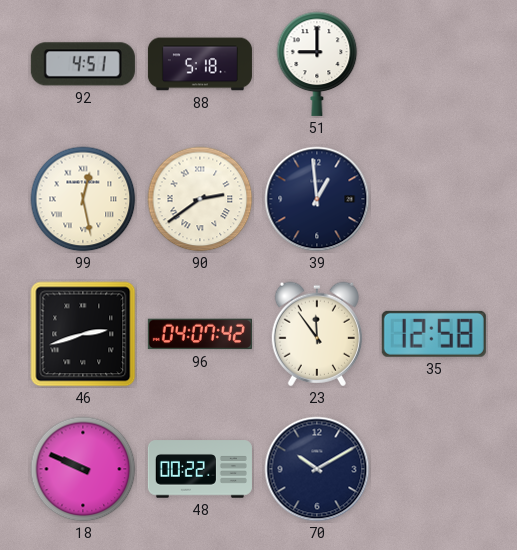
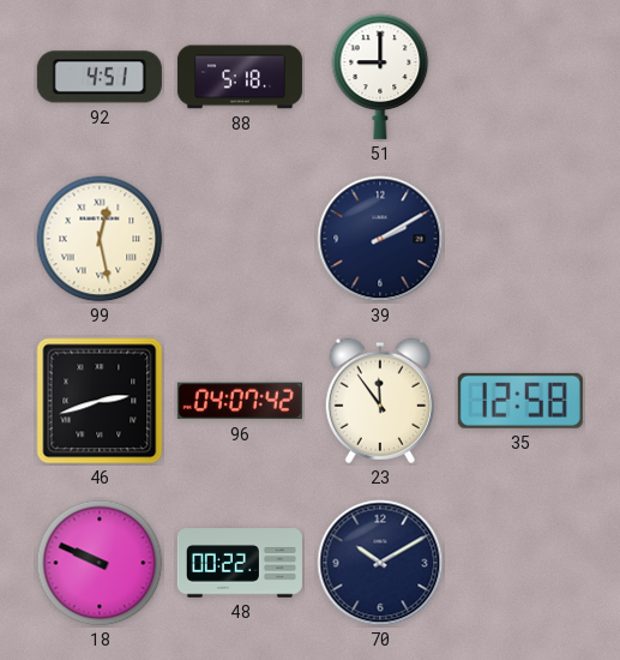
90: 2:39 -> none
39: 12:59 -> 2:10
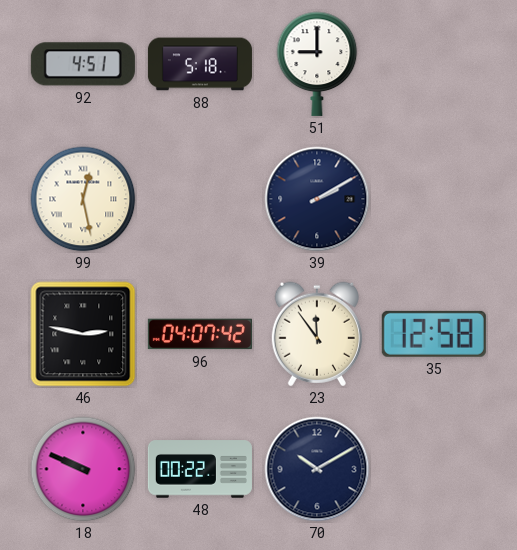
46: 2:42 -> 2:47
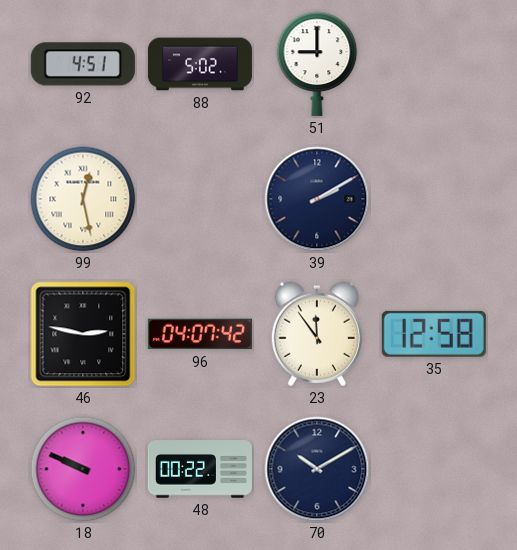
88: 5:18 -> 5:02
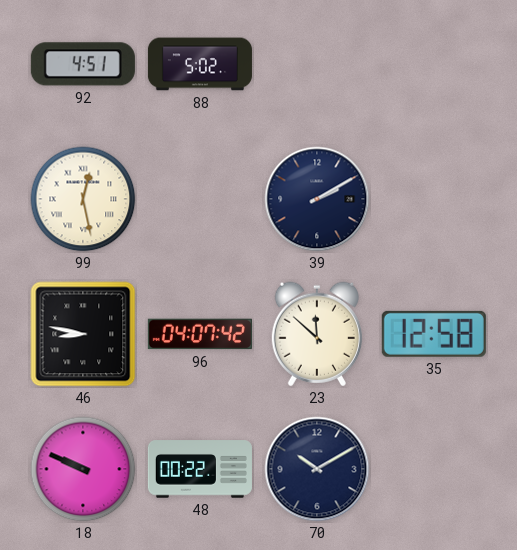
51: 9:00 -> none
46: 2:47 -> 8:47
23: 11:54 -> 11:52
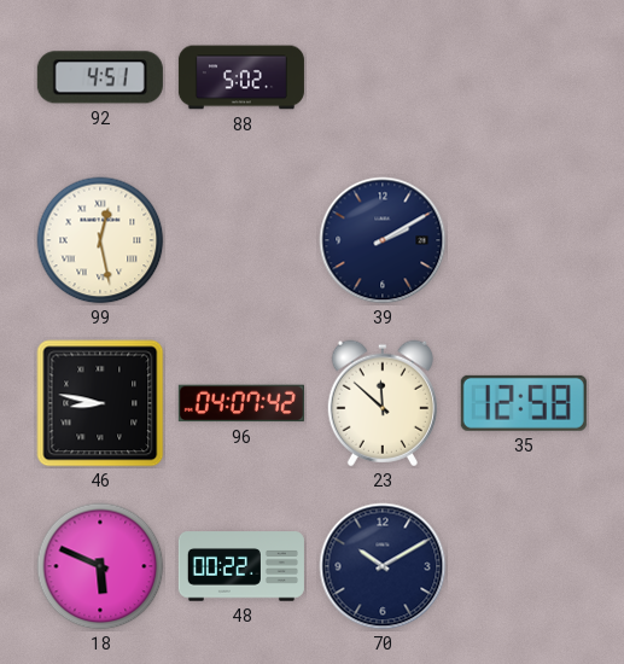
18: 9:49 -> 5:49
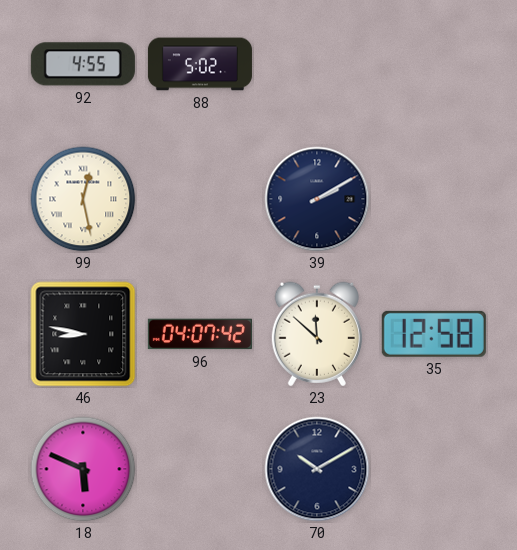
92: 4:51 -> 4:55
48: 00:22 -> none
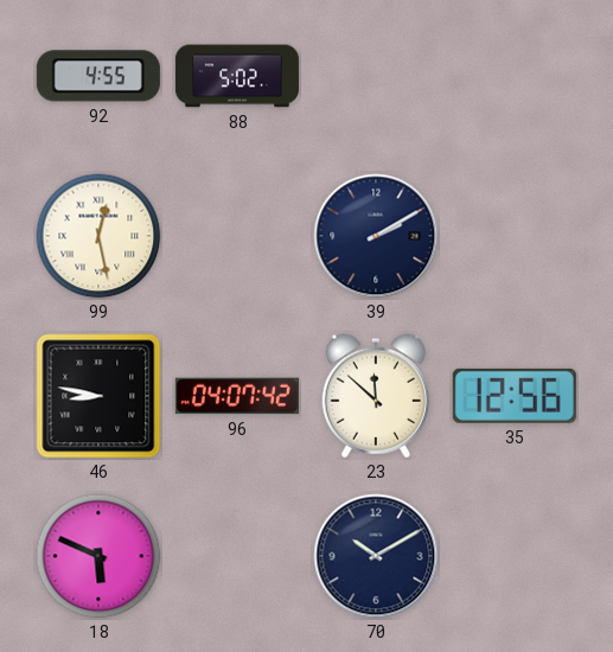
35: 12:58 -> 12:56
